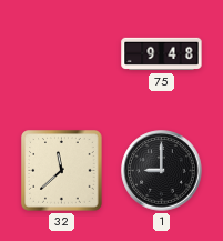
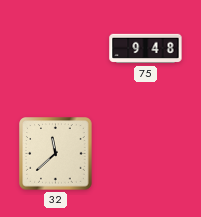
1: 9:00 -> none
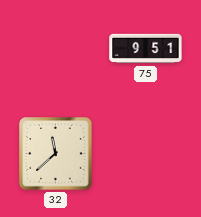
75: 9:48 -> 9:51
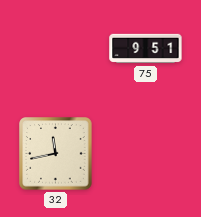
32: 11:38 -> 11:43
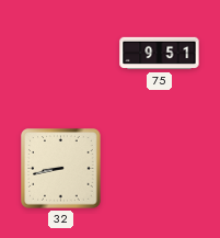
32: 11:43 -> 8:43
